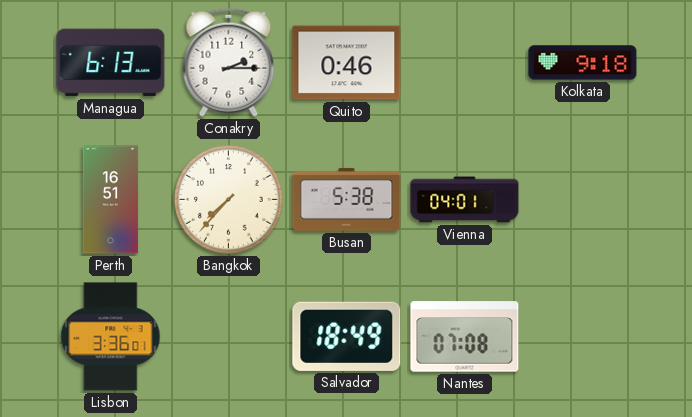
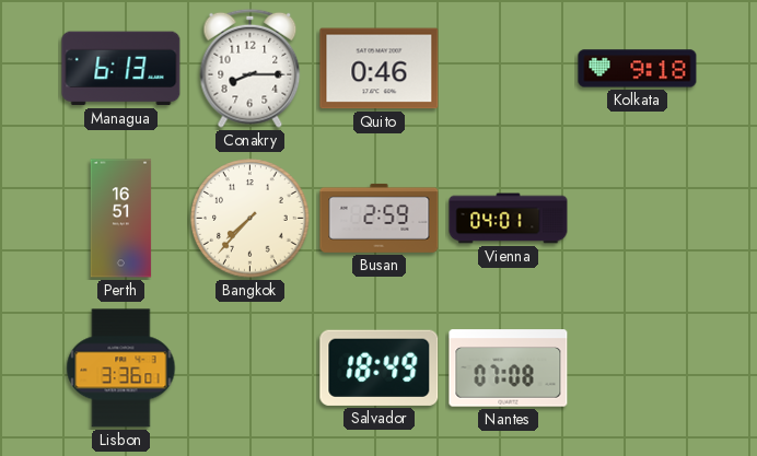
Conakry: 2:15 -> 8:15
Busan: 5:38 -> 2:59
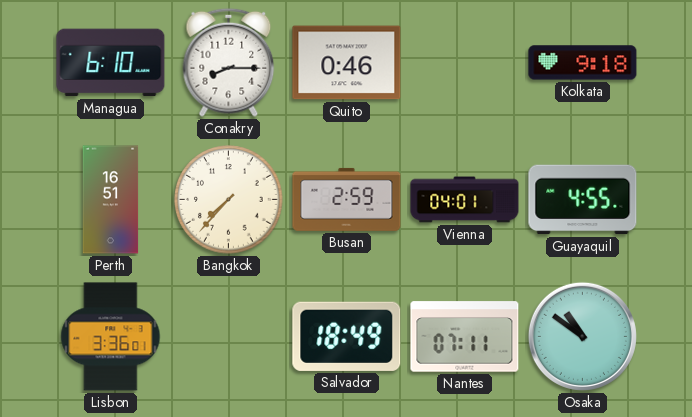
Managua: 6:13 -> 6:10
Guayaquil: none -> 4:55
Nantes: 07:08 -> 07:11
Osaka: none -> 10:51
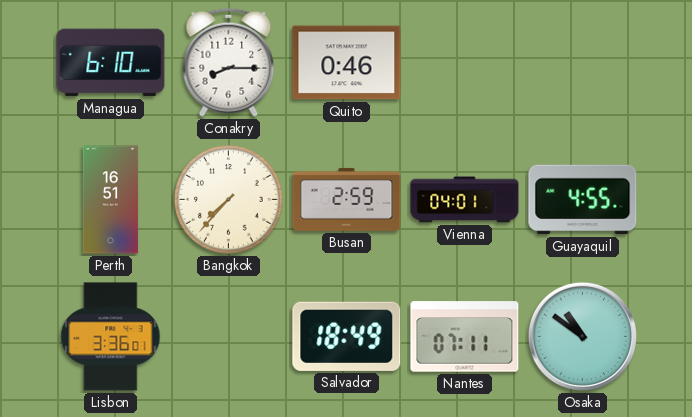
Kolkata: 9:18 -> none
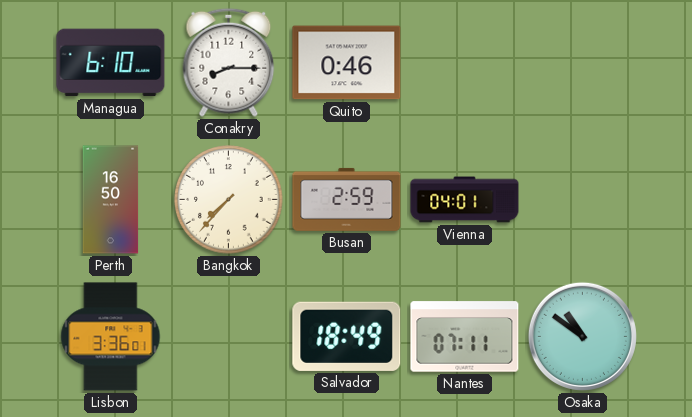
Perth: 16:51 -> 16:50
Guayaquil: 4:55 -> none
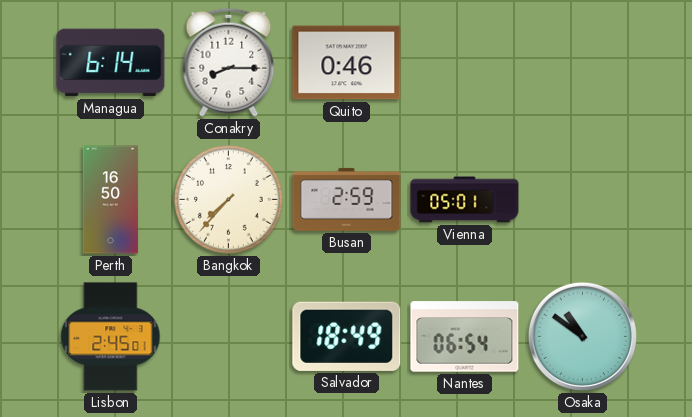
Managua: 6:10 -> 6:14
Vienna: 04:01 -> 05:01
Lisbon: 3:36 -> 2:45
Nantes: 07:11 -> 06:54
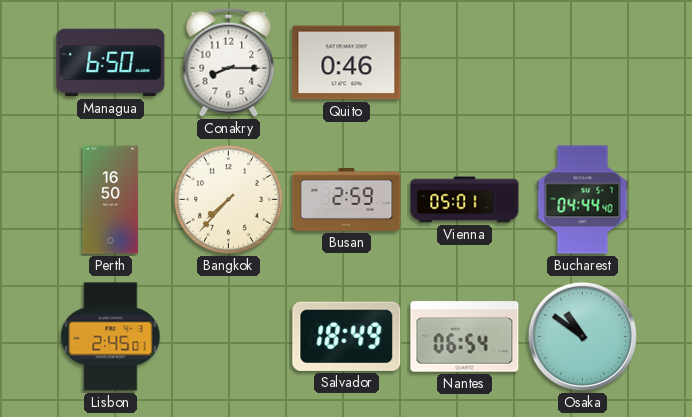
Managua: 6:14 -> 6:50
Bucharest: none -> 04:44
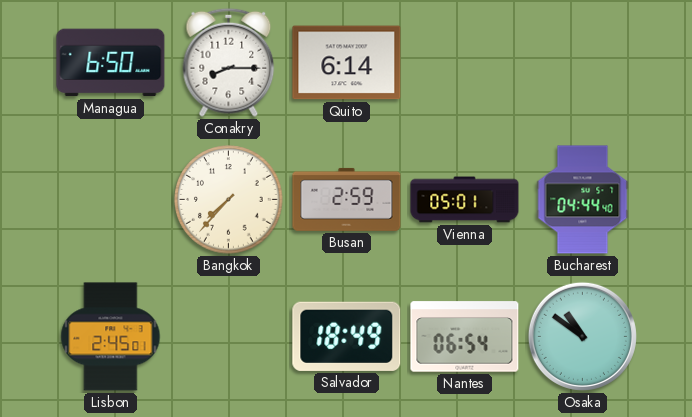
Quito: 0:46 -> 6:14
Perth: 16:50 -> none
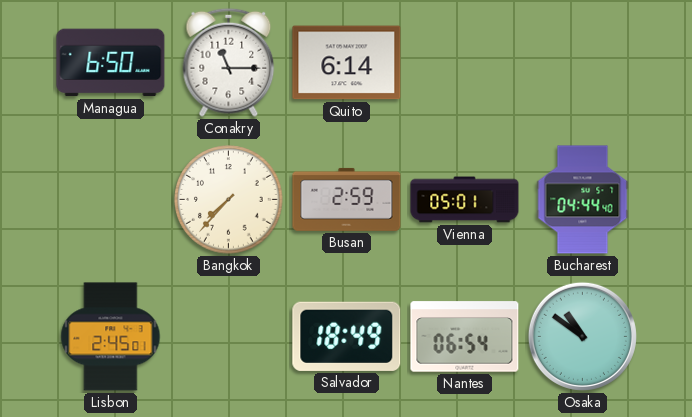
Conakry: 8:15 -> 11:15
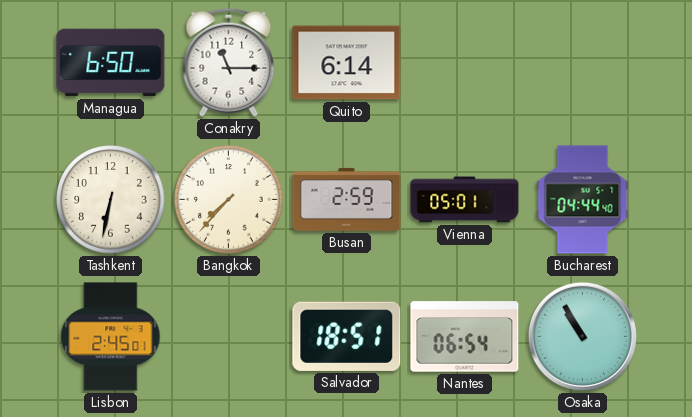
Tashkent: none -> 6:32
Salvador: 18:49 -> 18:51
Osaka: 10:51 -> 10:55
